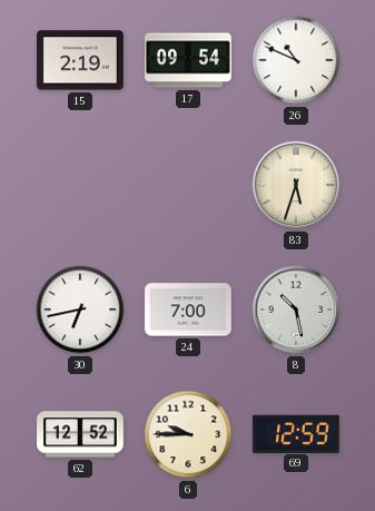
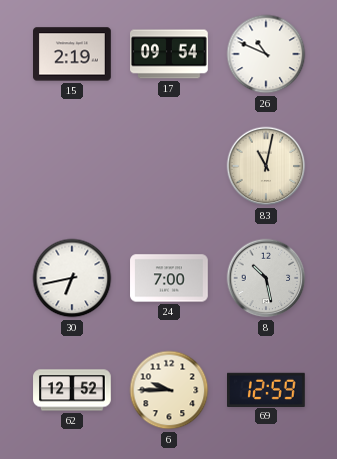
83: 5:33 -> 11:02
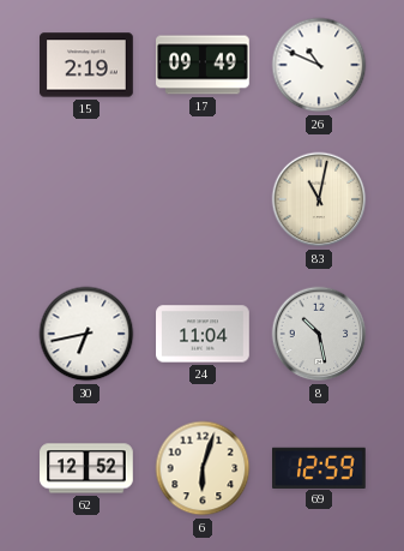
17: 09:54 -> 09:49
24: 7:00 -> 11:04
6: 9:45 -> 6:03
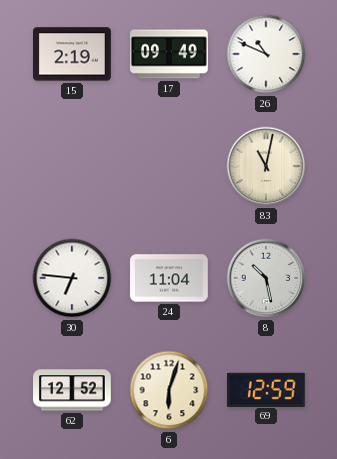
30: 6:43 -> 6:46
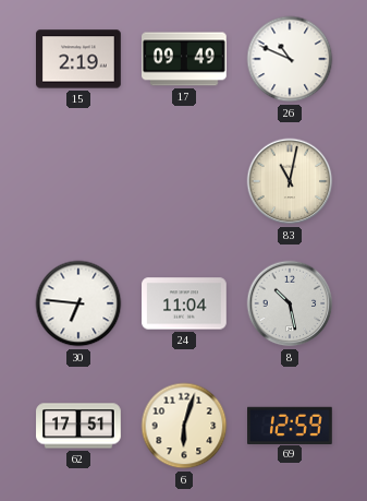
62: 12:52 -> 17:51
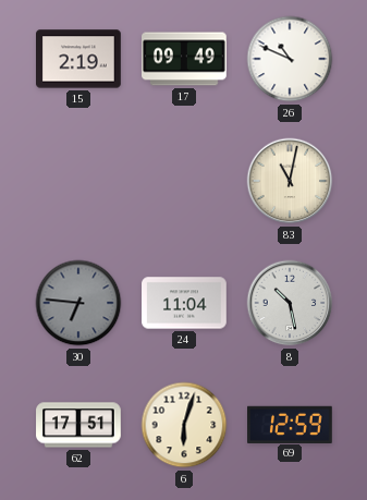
30 dial: white -> grey
